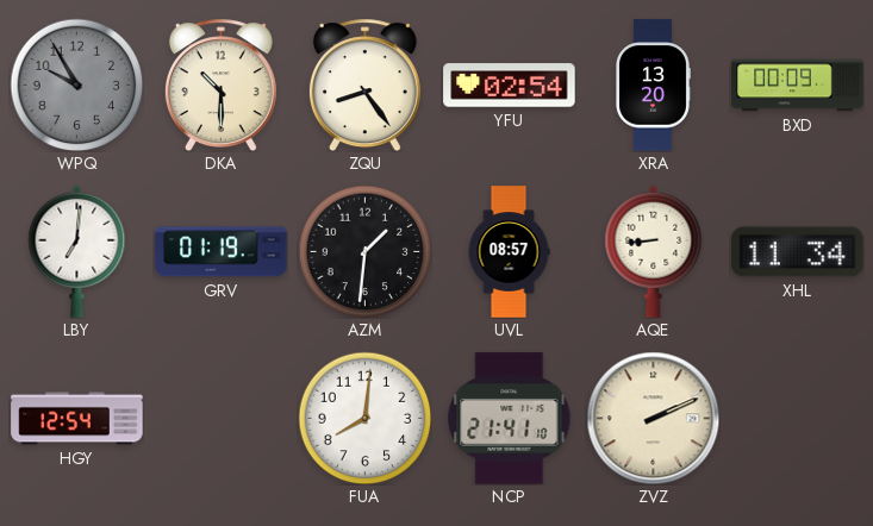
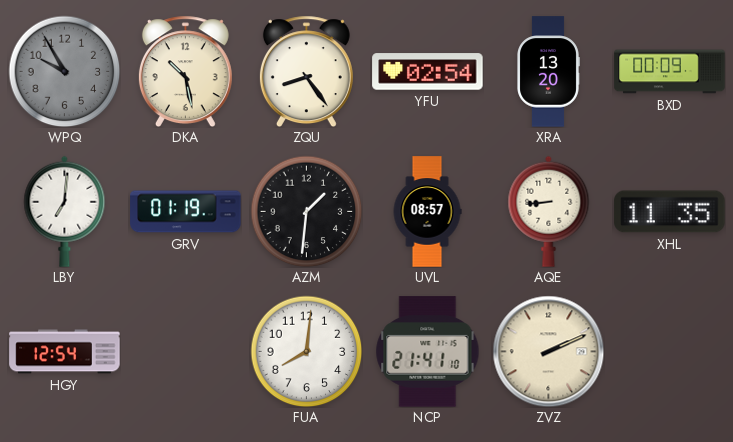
DKA: 10:30 -> 10:28
XHL: 11:34 -> 11:35
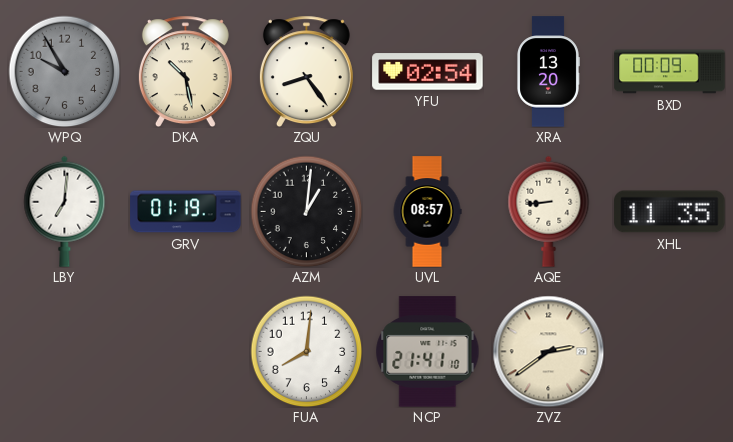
AZM: 1:31 -> 1:01
HGY: 12:54 -> none
ZVZ: 2:11 -> 2:39
